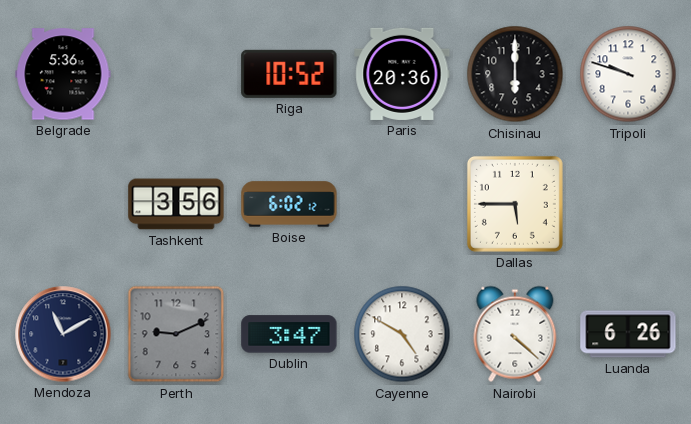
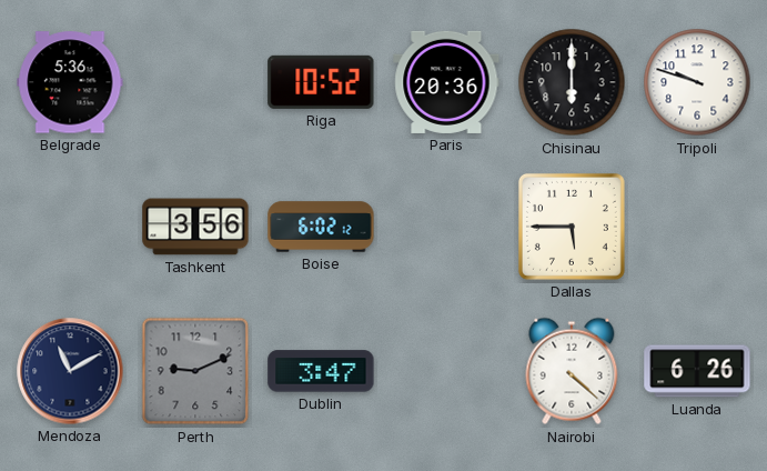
Cayenne: 4:50 -> none
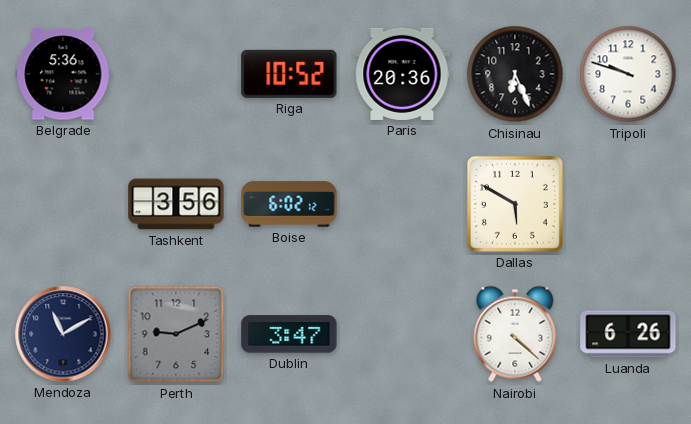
Chisinau: 6:00 -> 6:26
Dallas: 5:45 -> 5:50
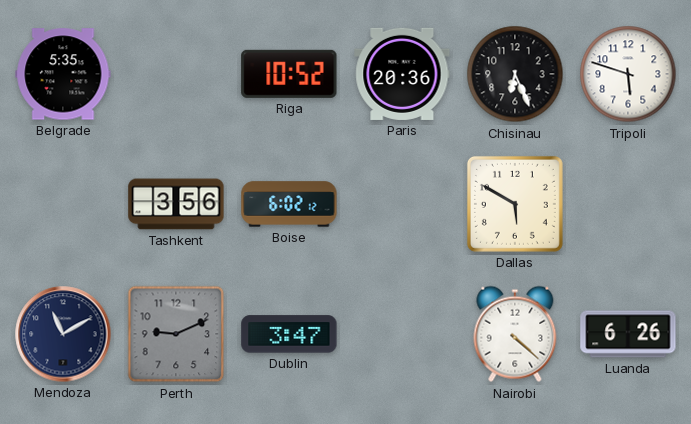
Belgrade: 5:36 -> 5:35
Tripoli: 9:48 -> 5:48
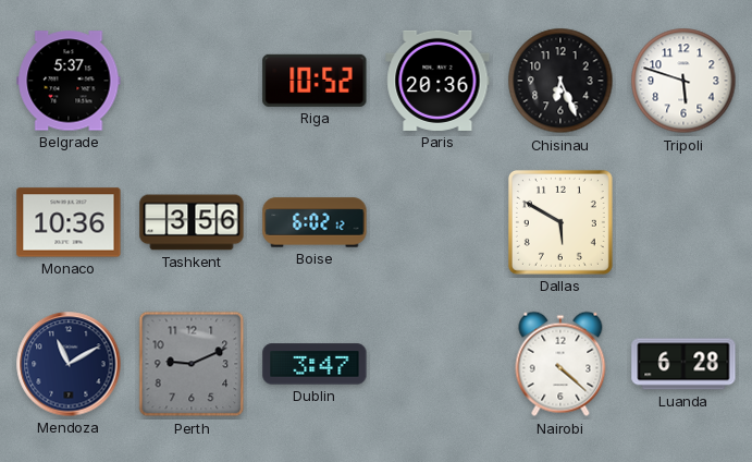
Belgrade: 5:35 -> 5:37
Monaco: none -> 10:36
Luanda: 6:26 -> 6:28
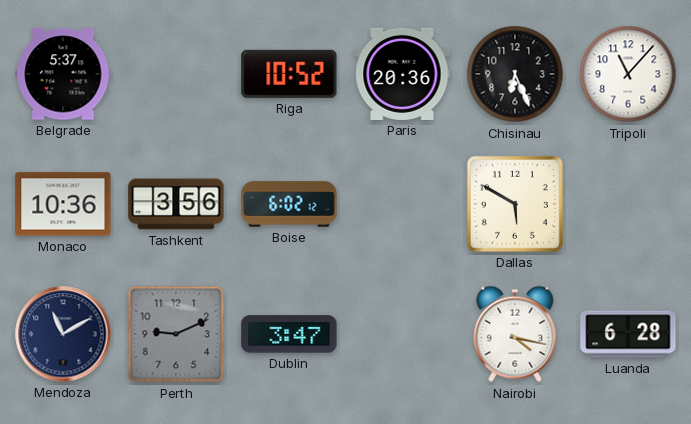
Tripoli: 5:48 -> 11:07
Nairobi: 4:22 -> 4:17
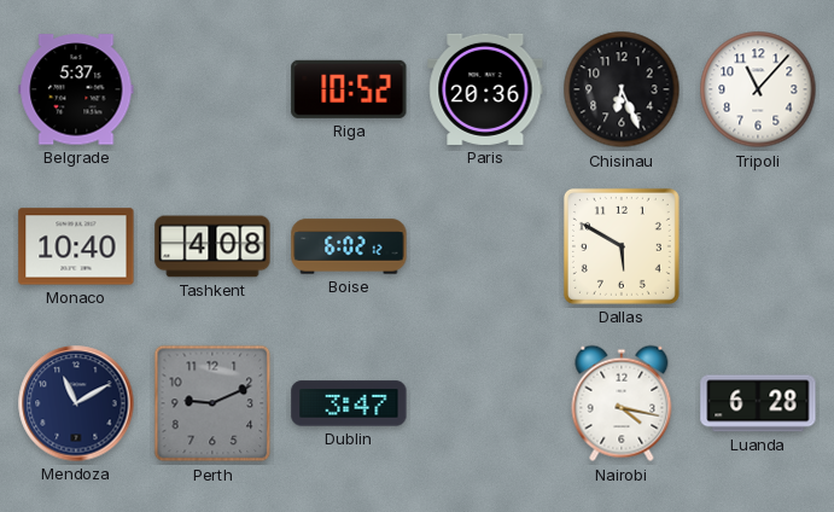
Monaco: 10:36 -> 10:40
Tashkent: 3:56 -> 4:08
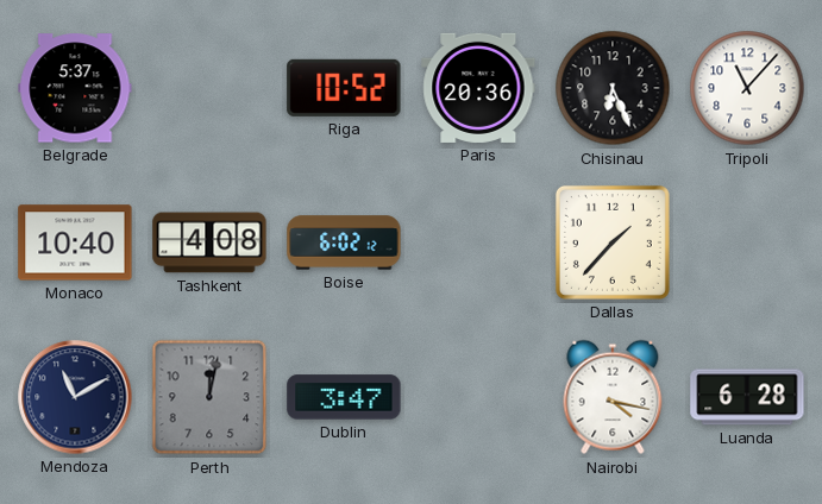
Dallas: 5:50 -> 1:37
Perth: 9:11 -> 12:02
